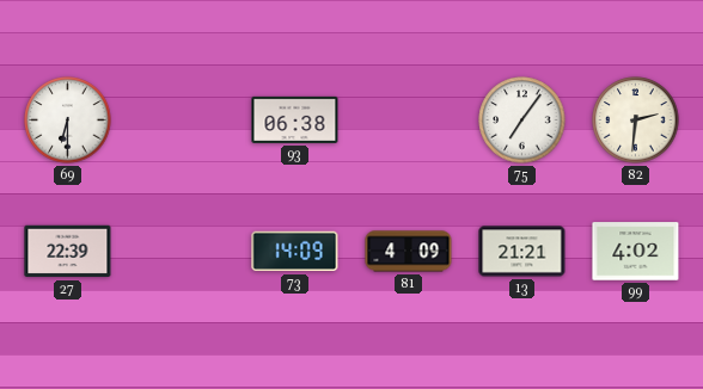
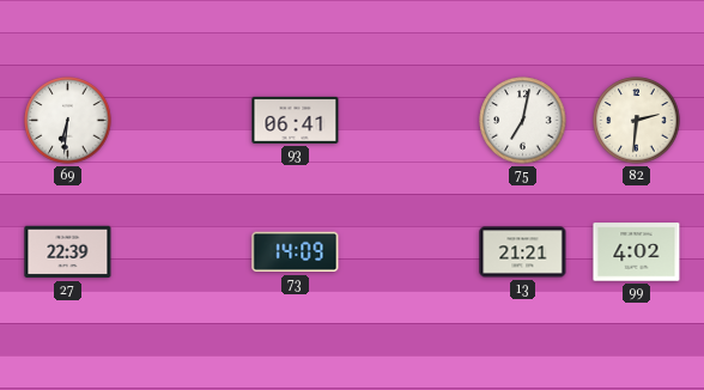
69: 6:30 -> 6:31
93: 06:38 -> 06:41
75: 7:06 -> 7:02
81: 4:09 -> none
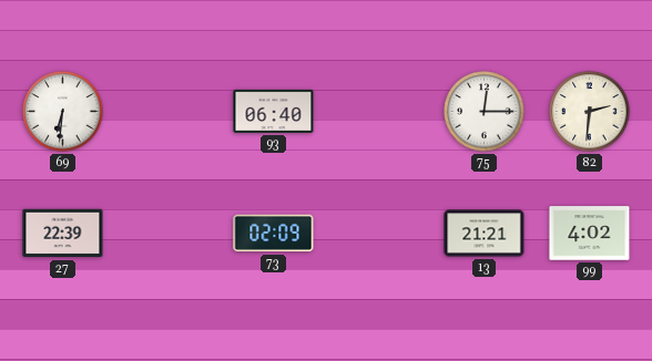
93: 06:41 -> 06:40
75: 7:02 -> 12:15
73: 14:09 -> 02:09
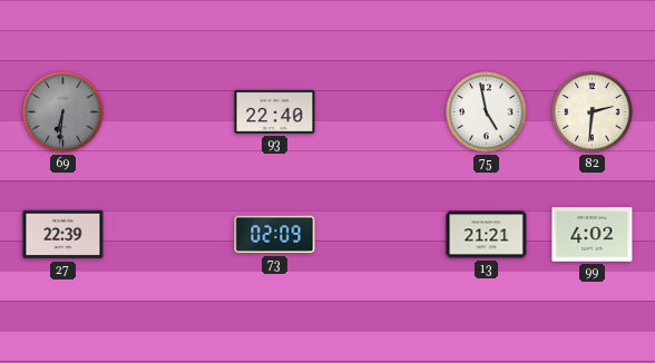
69 dial: white -> grey
93: 06:40 -> 22:40
75: 12:15 -> 4:58
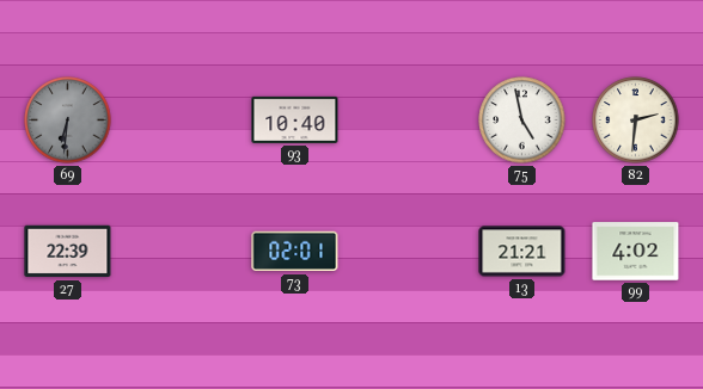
93: 22:40 -> 10:40
73: 02:09 -> 02:01
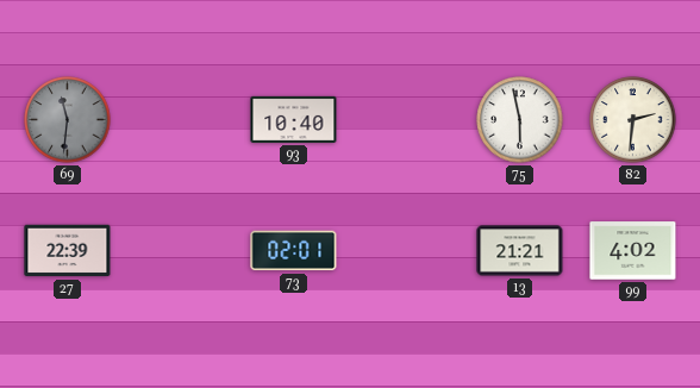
69: 6:31 -> 11:31
75: 4:58 -> 5:58
